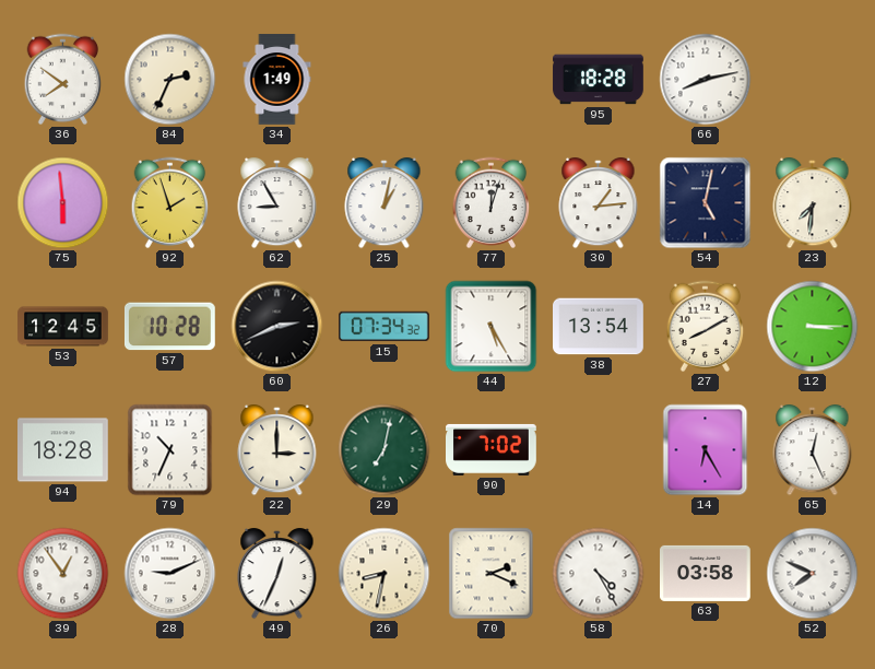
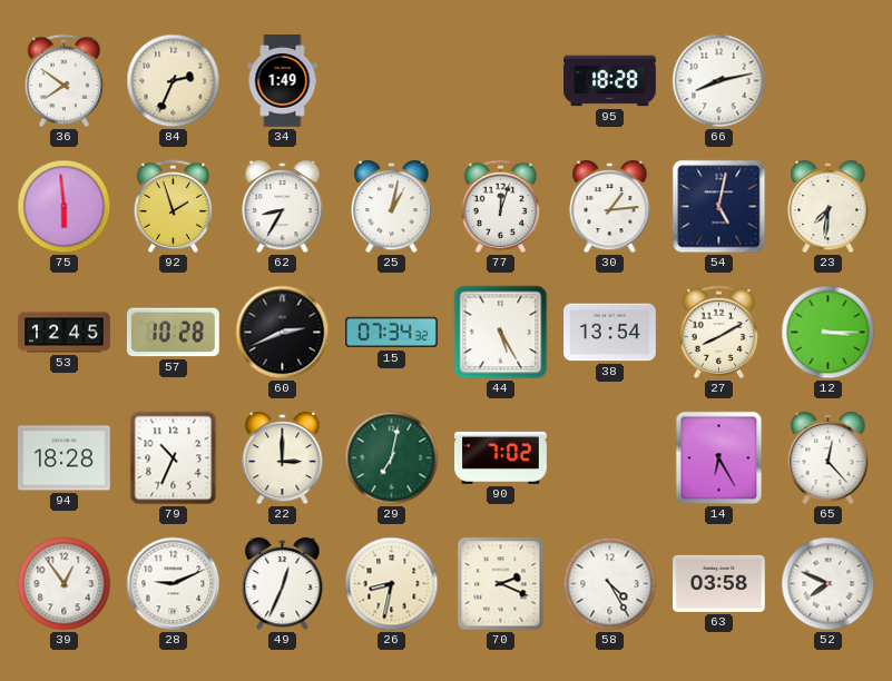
62: 8:55 -> 8:35
65: 12:26 -> 12:23
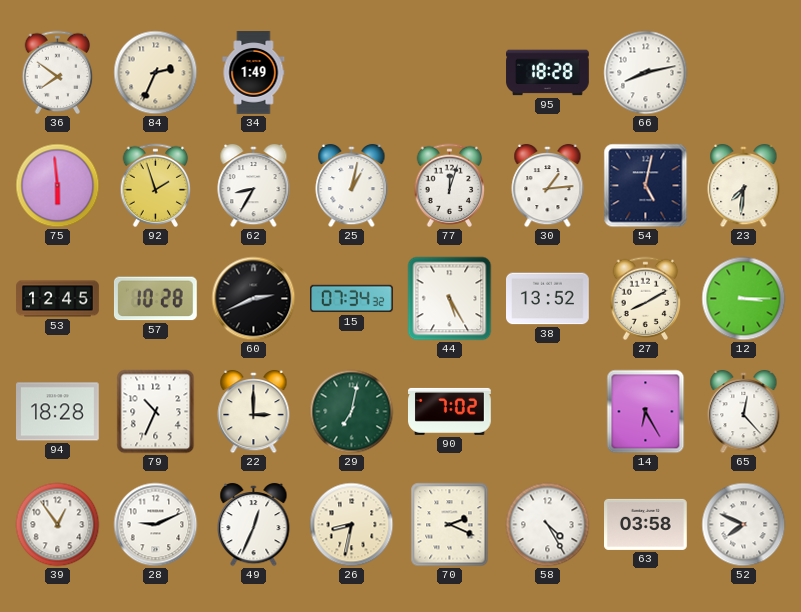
38: 13:54 -> 13:52
